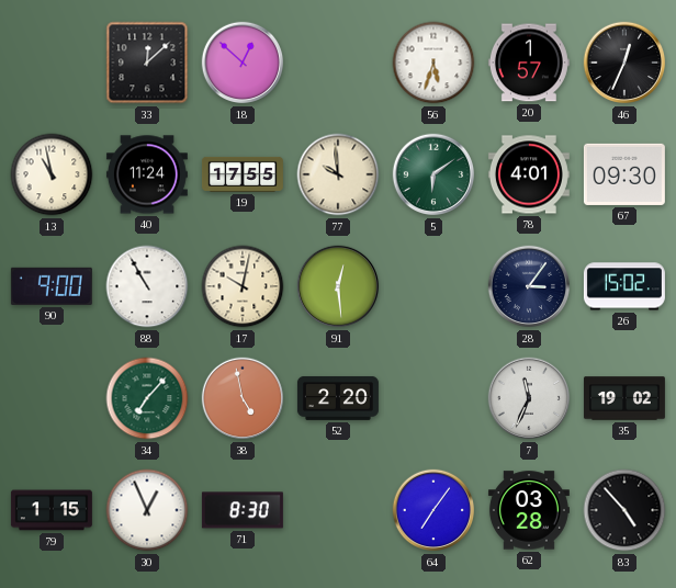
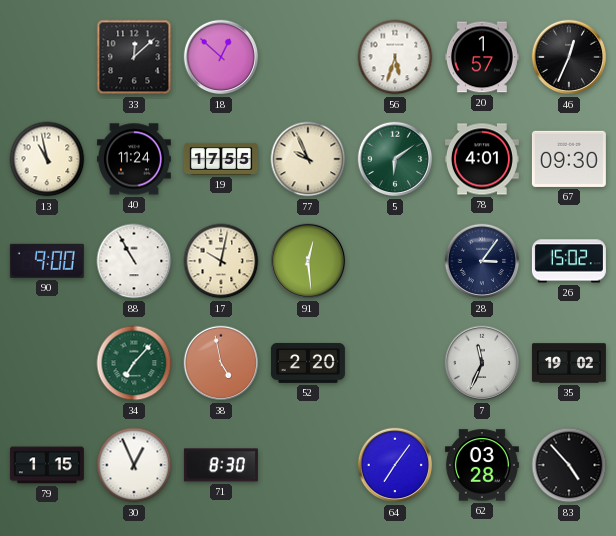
77: 9:59 -> 9:56
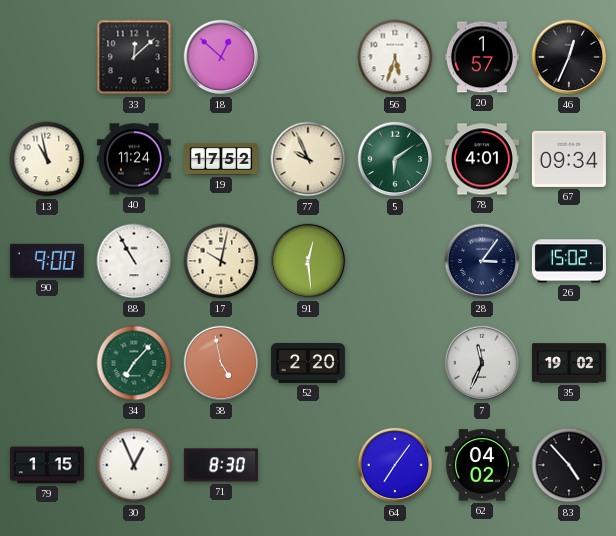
19: 17:55 -> 17:52
67: 09:30 -> 09:34
62: 03:28 -> 04:02
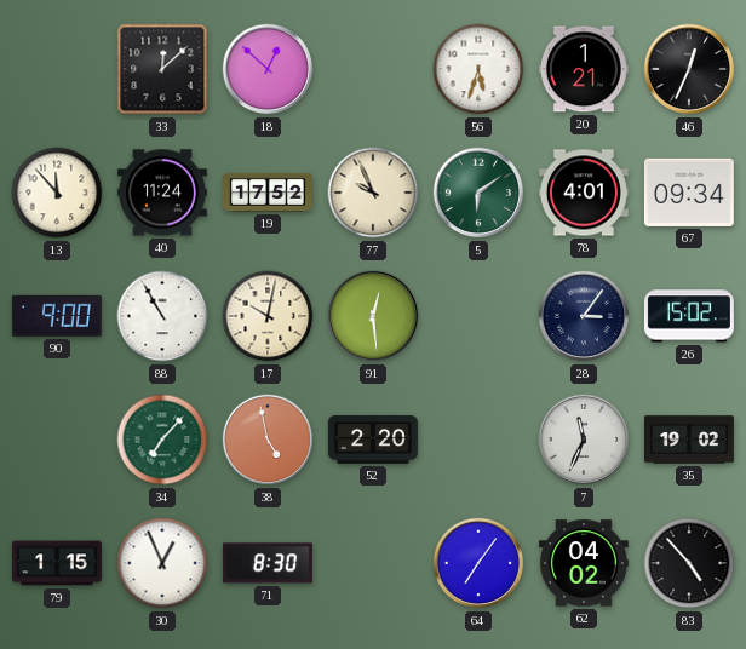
20: 1:57 -> 1:21
13: 10:58 -> 11:53
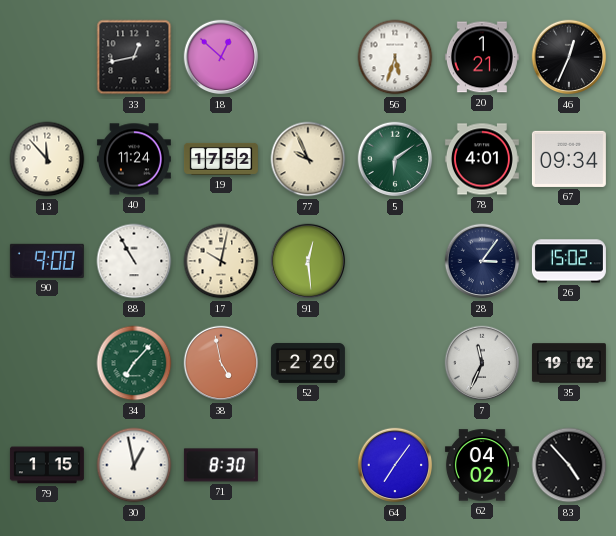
33: 12:08 -> 12:43
30: 12:56 -> 12:58
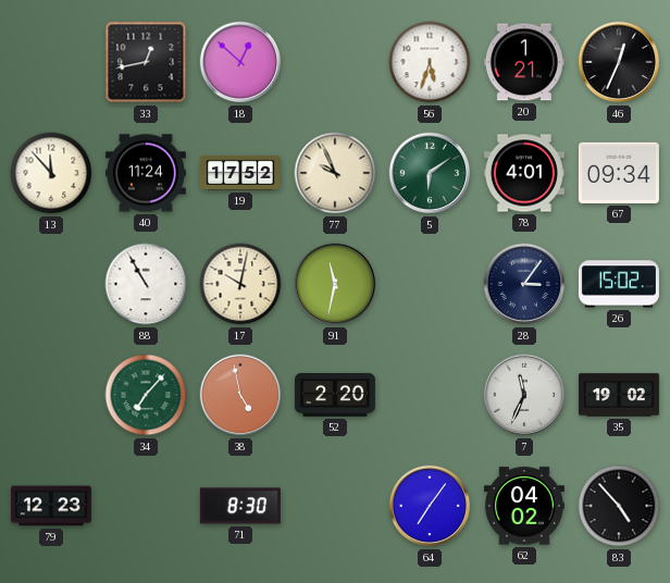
90: 9:00 -> none
91: 12:29 -> 11:32
79: 1:15 -> 12:23
30: 12:58 -> none
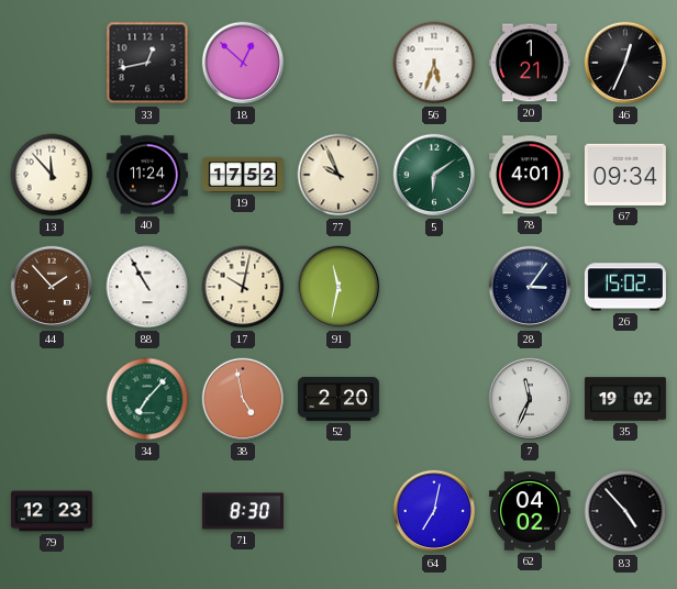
44: none -> 1:53
64: 7:06 -> 7:02
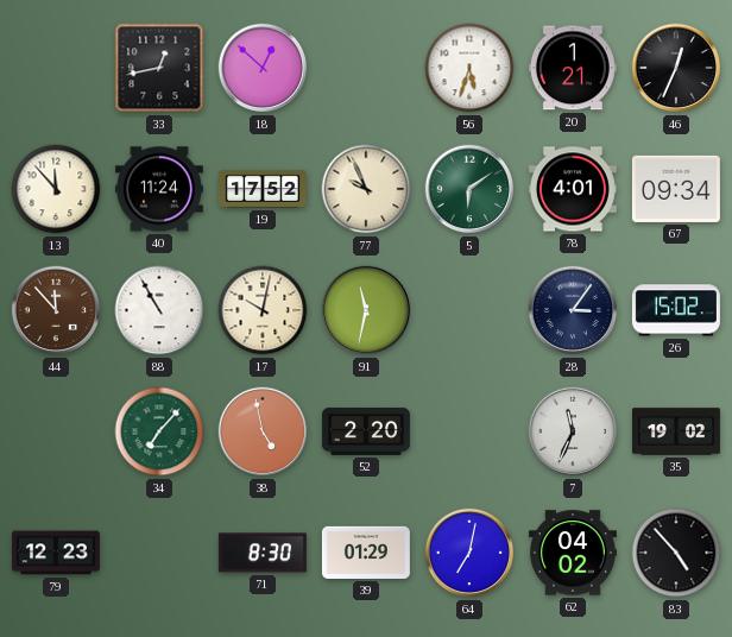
44: 1:53 -> 11:53
39: none -> 01:29
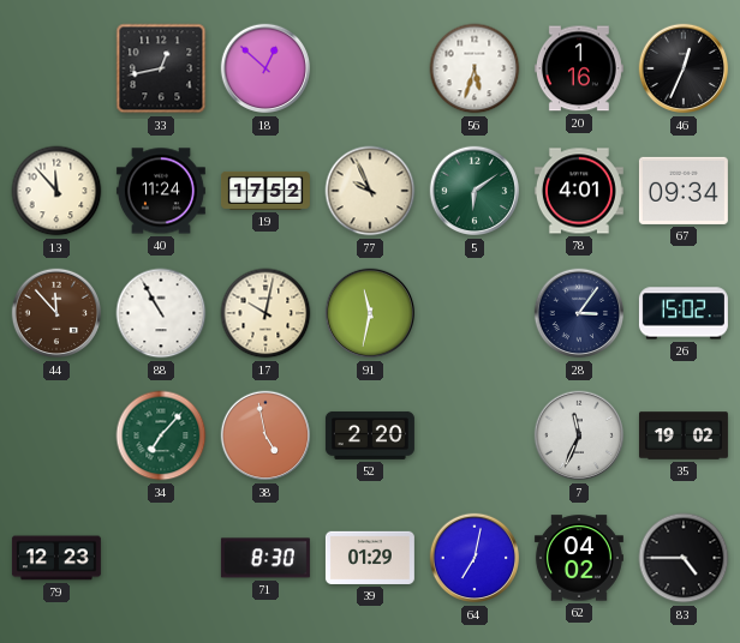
20: 1:21 -> 1:16
83: 4:53 -> 4:45
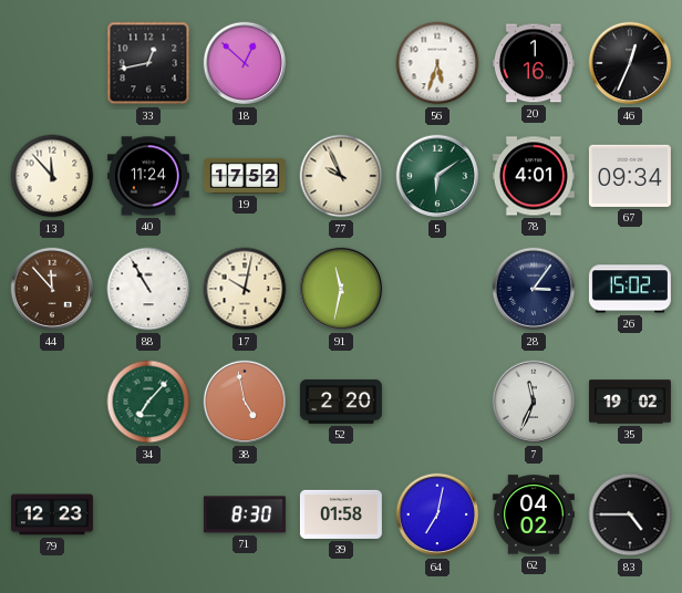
39: 01:29 -> 01:58
